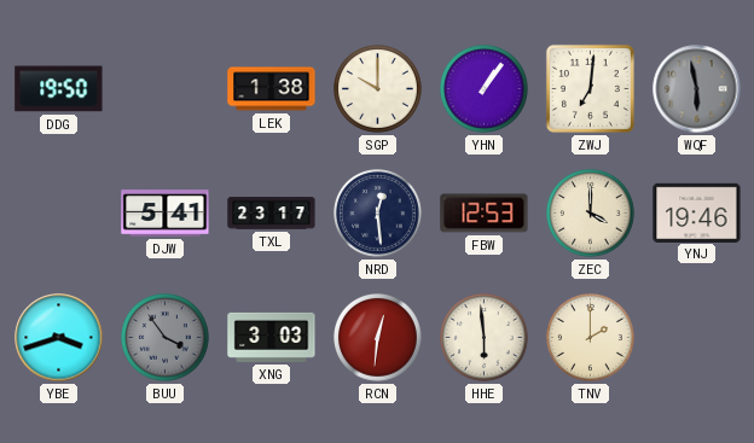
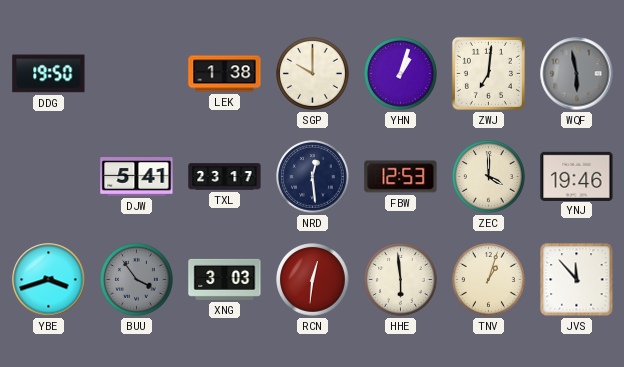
YHN: 1:06 -> 1:03
TNV: 2:00 -> 1:03
JVS: none -> 11:53
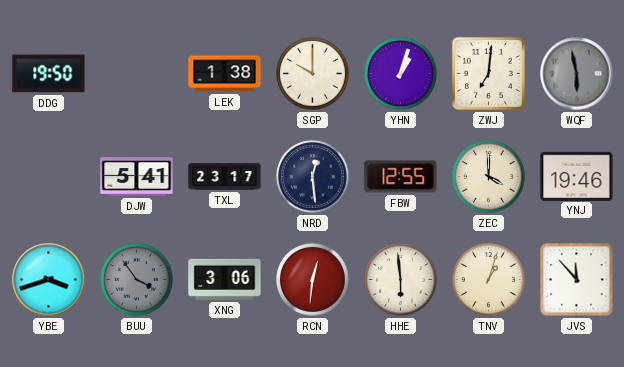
FBW: 12:53 -> 12:55
XNG: 3:03 -> 3:06
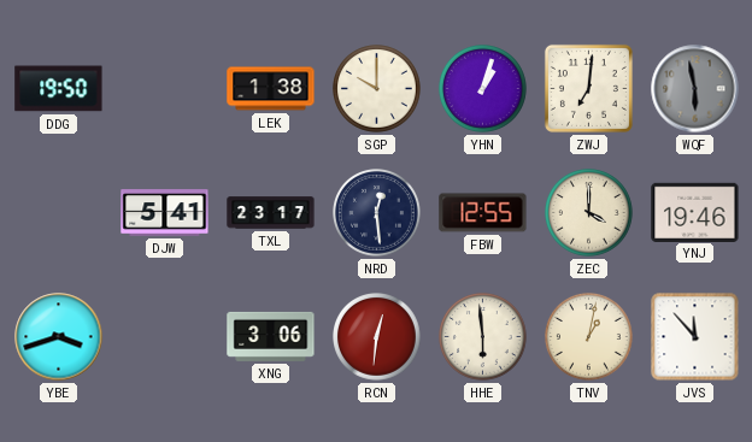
BUU: 3:54 -> none
TNV: 1:03 -> 1:02
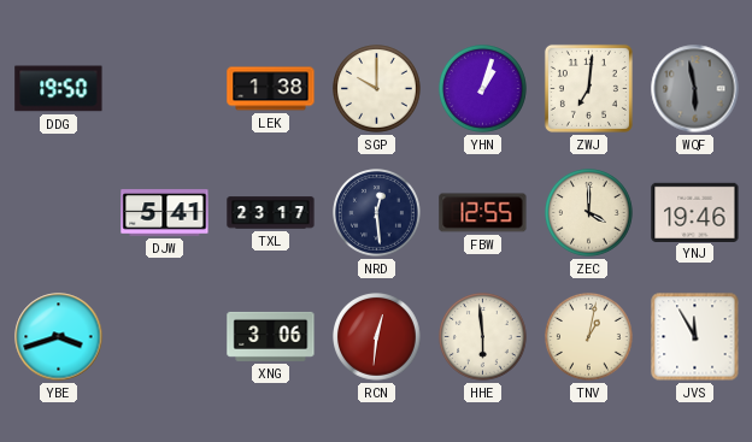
JVS: 11:53 -> 11:55
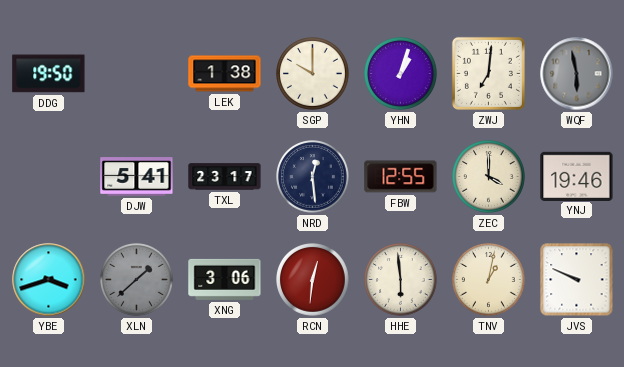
XLN: none -> 1:38
JVS: 11:55 -> 9:49
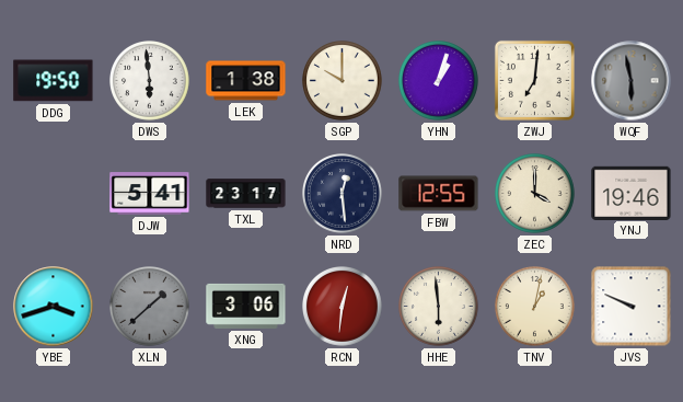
DWS: none -> 5:59
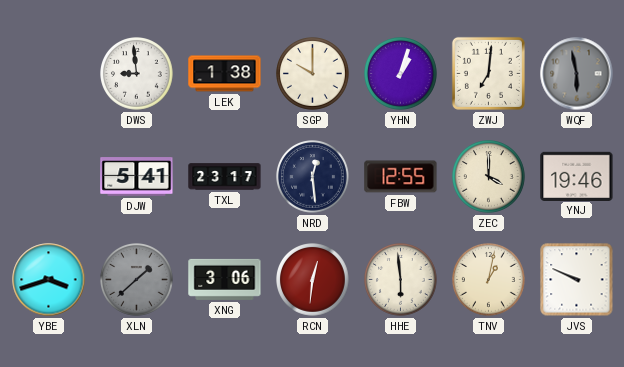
DDG: 19:50 -> none
DWS: 5:59 -> 8:59
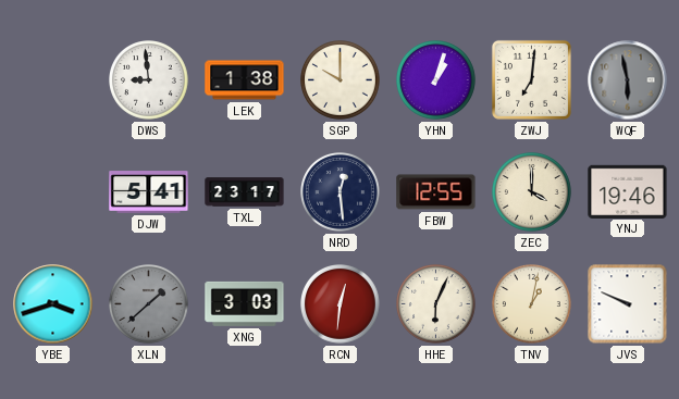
XNG: 3:06 -> 3:03
HHE: 5:59 -> 6:04
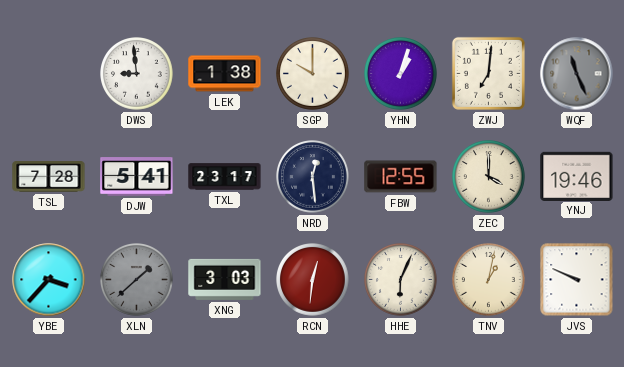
WQF: 5:58 -> 11:26
TSL: none -> 7:28
YBE: 3:42 -> 3:37
